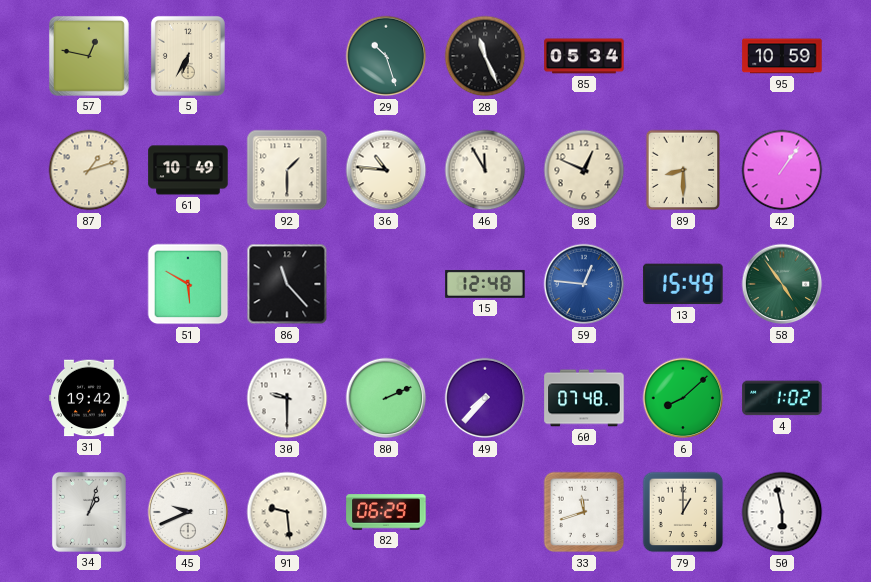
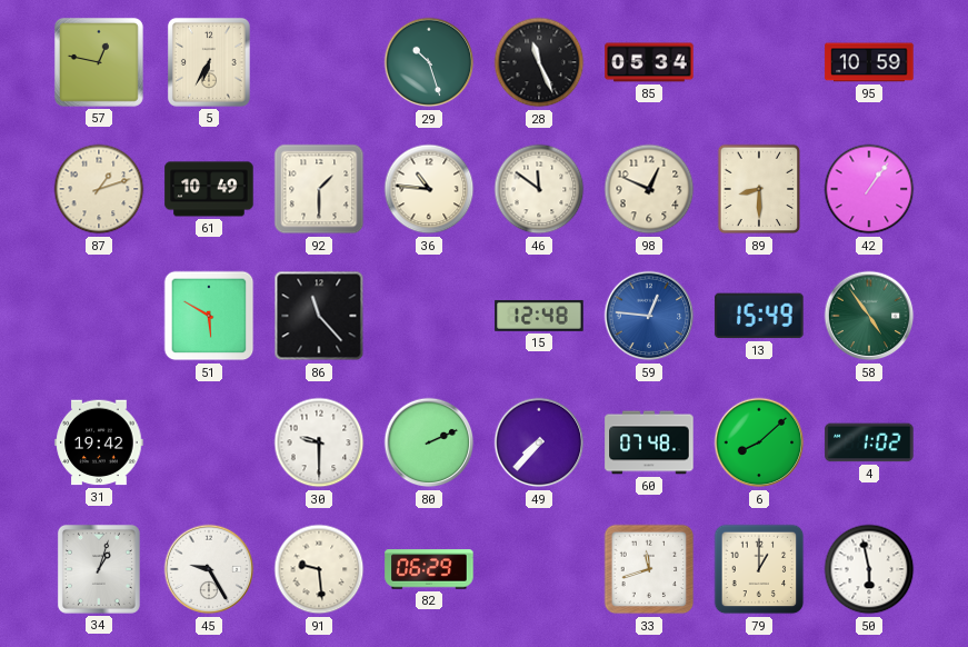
46: 11:55 -> 11:51
45: 9:41 -> 9:25
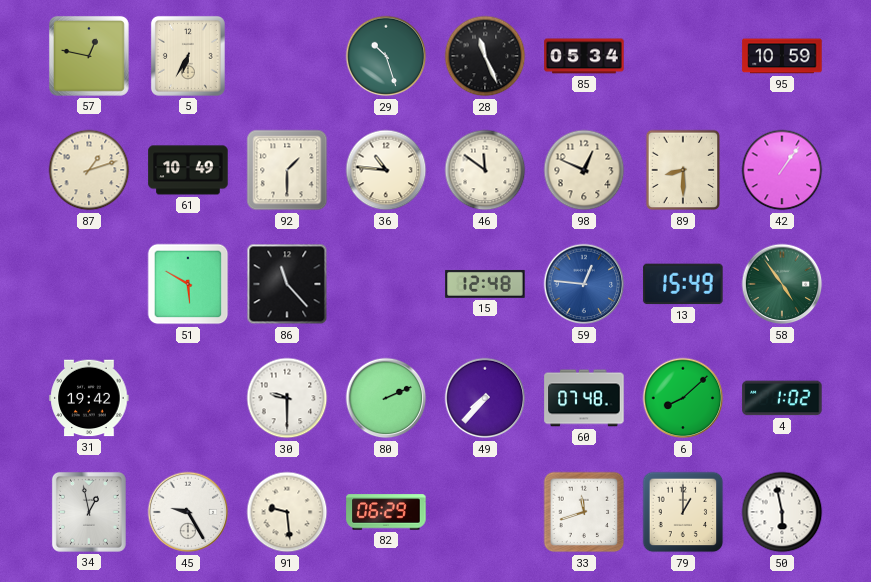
34: 1:03 -> 12:58
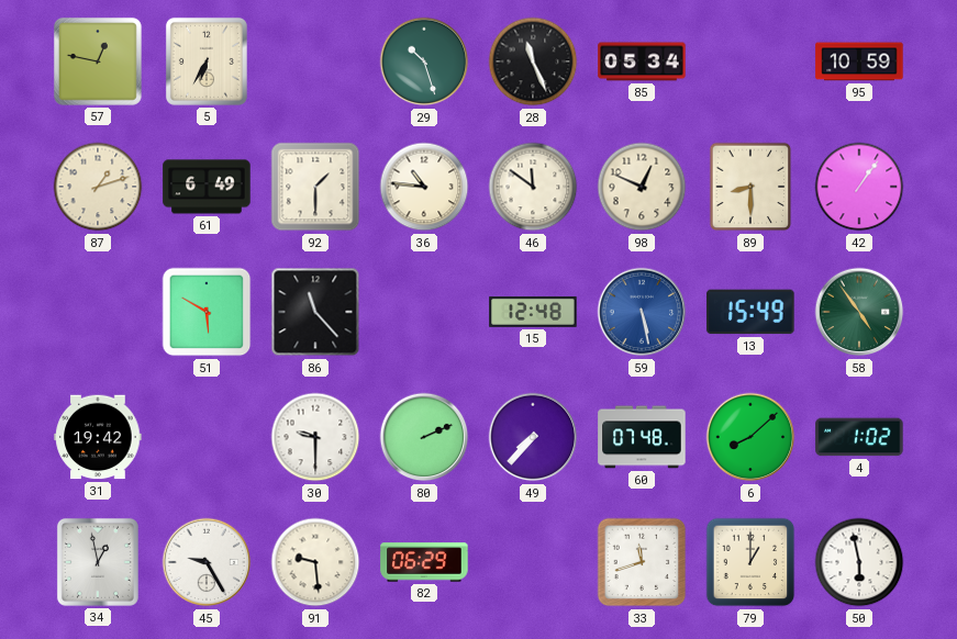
61: 10:49 -> 6:49
59: 12:46 -> 5:28
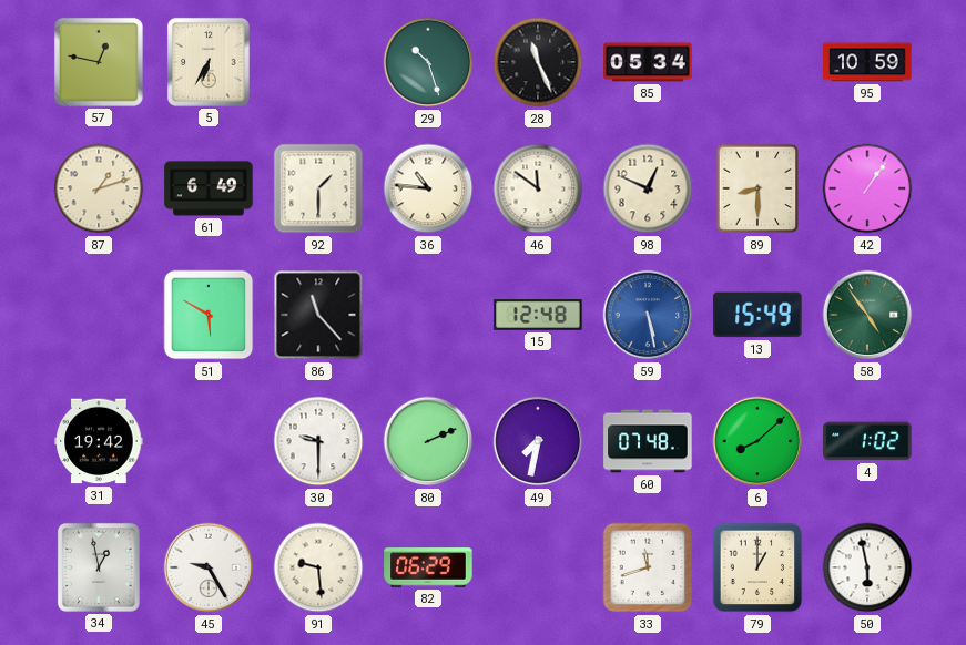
49: 7:37 -> 7:32
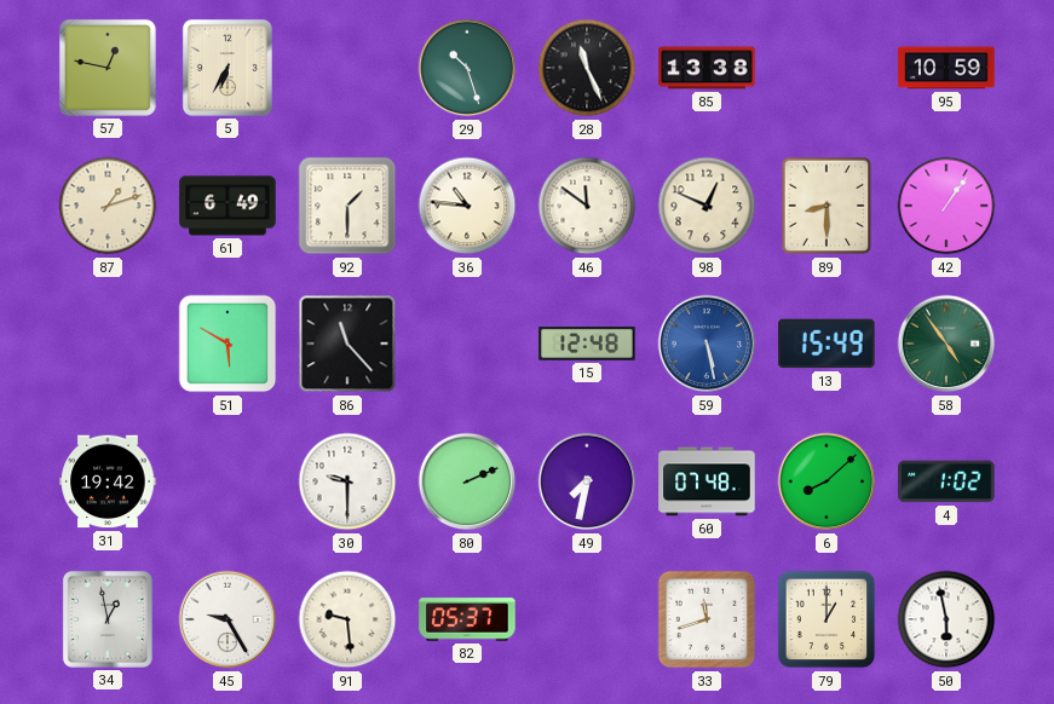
85: 05:34 -> 13:38
82: 06:29 -> 05:37
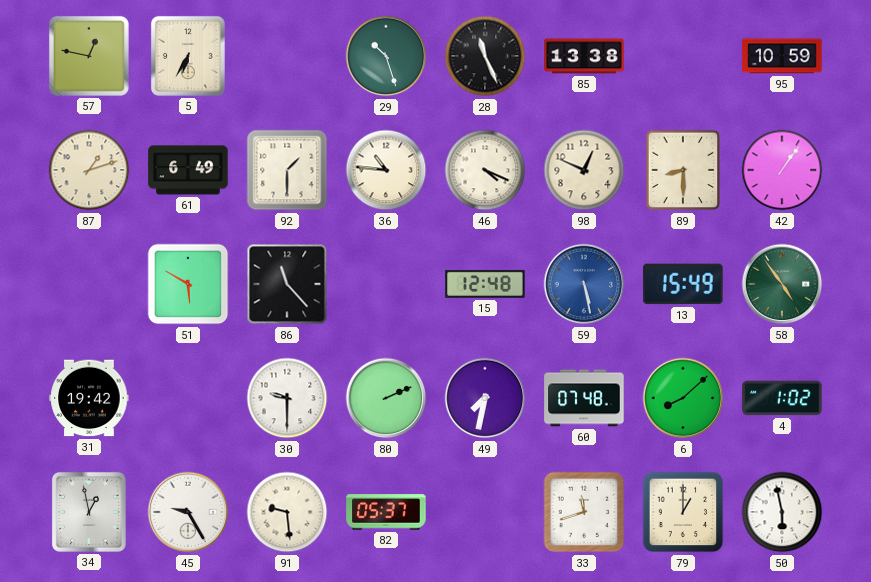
46: 11:51 -> 4:19
